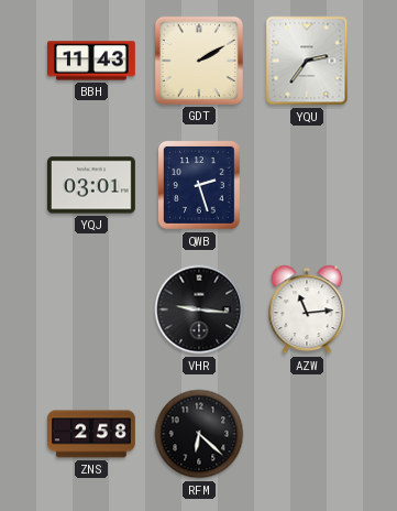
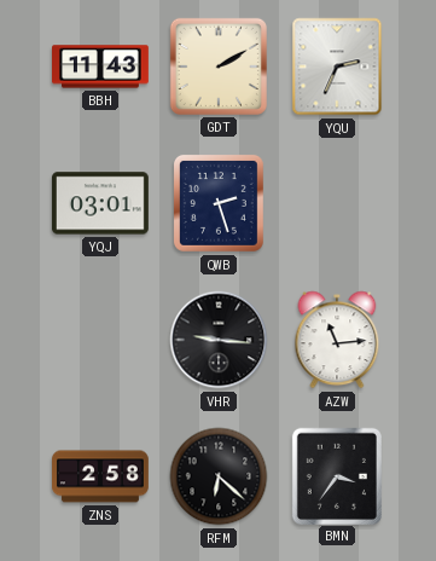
YQU: 2:36 -> 2:34
BMN: none -> 3:36
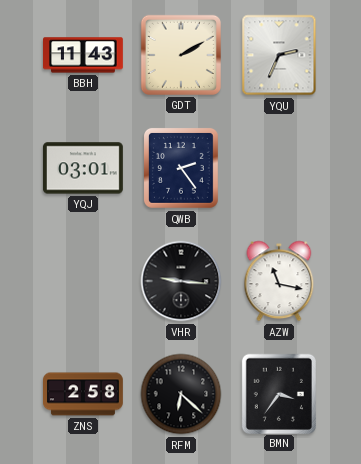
QWB: 2:27 -> 2:24
AZW: 11:14 -> 11:17
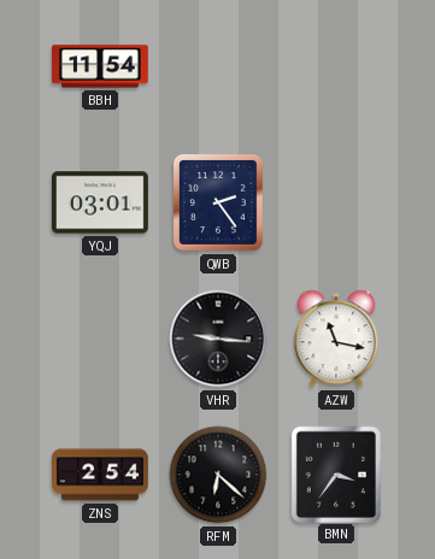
BBH: 11:43 -> 11:54
GDT: 2:10 -> none
YQU: 2:34 -> none
ZNS: 2:58 -> 2:54
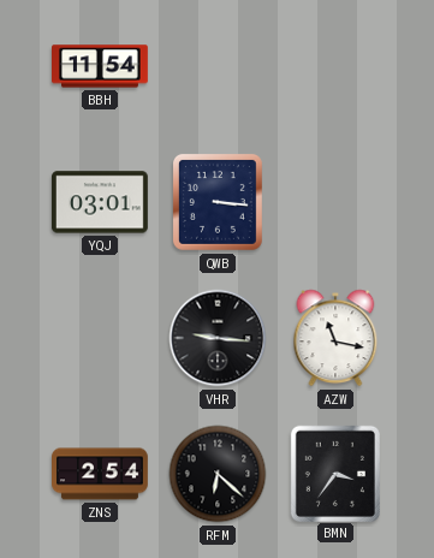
QWB: 2:24 -> 3:16
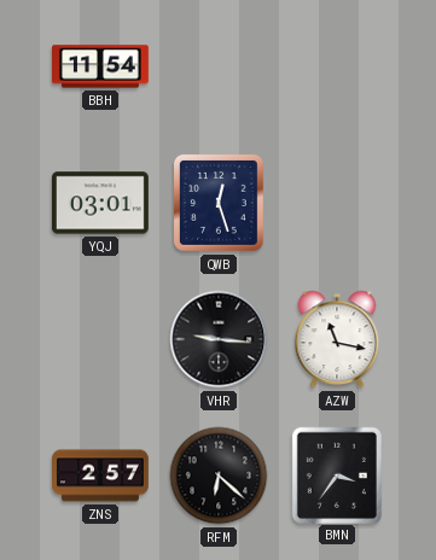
QWB: 3:16 -> 12:27
ZNS: 2:54 -> 2:57
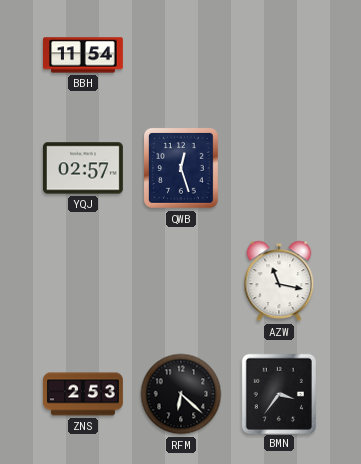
YQJ: 03:01 -> 02:57
VHR: 9:16 -> none
ZNS: 2:57 -> 2:53
